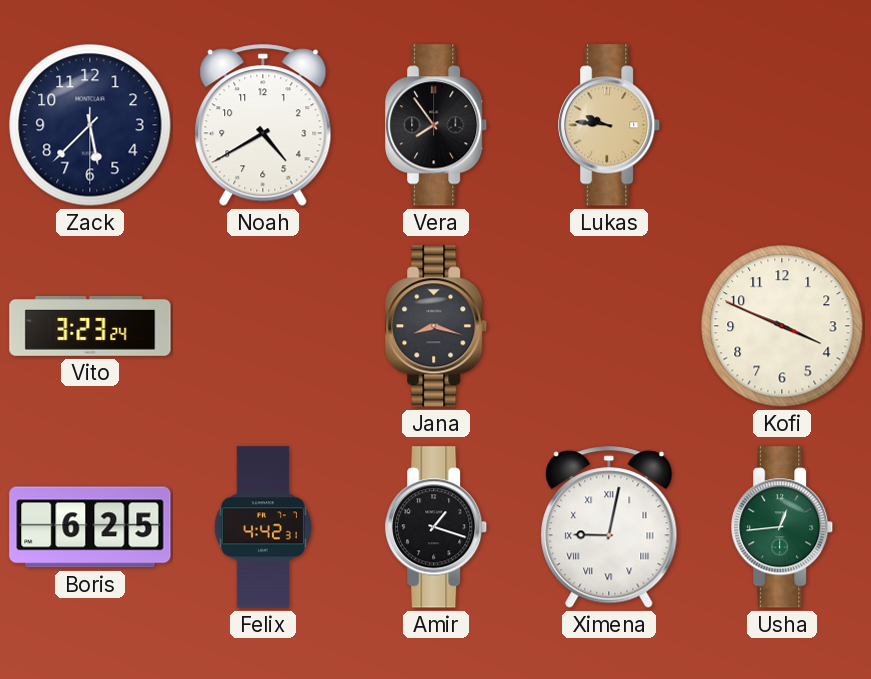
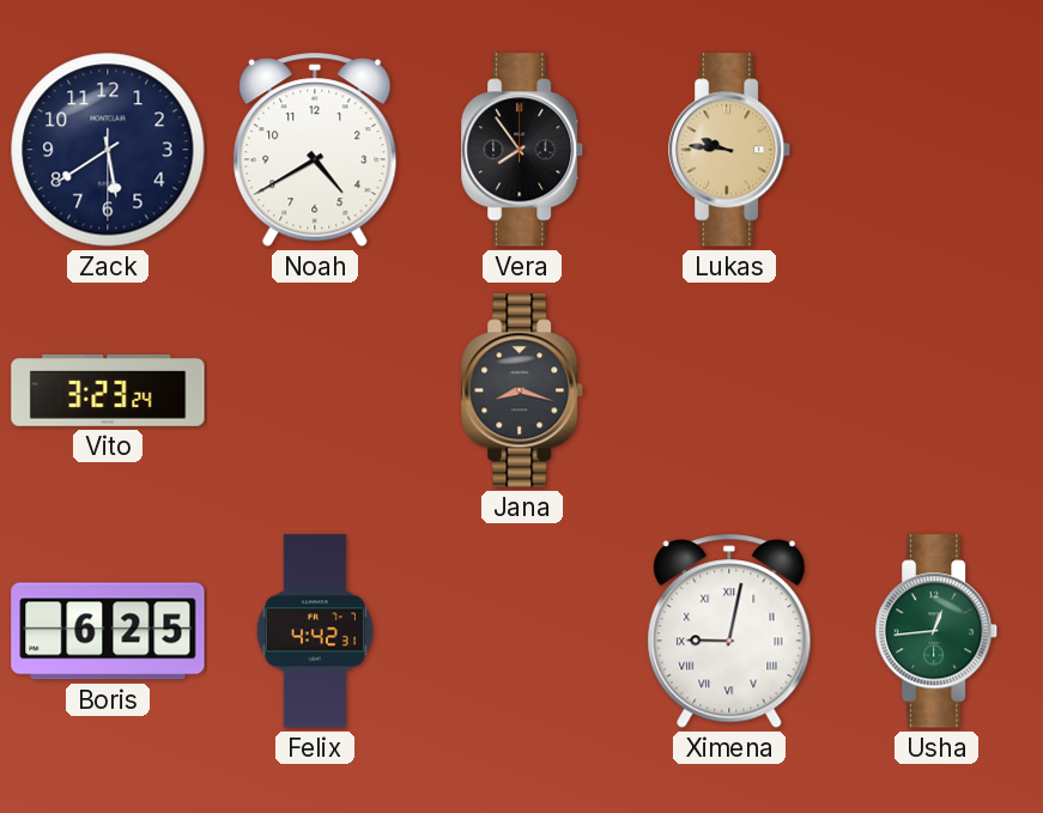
Zack: 5:37 -> 5:39
Kofi: 3:48 -> none
Amir: 1:18 -> none
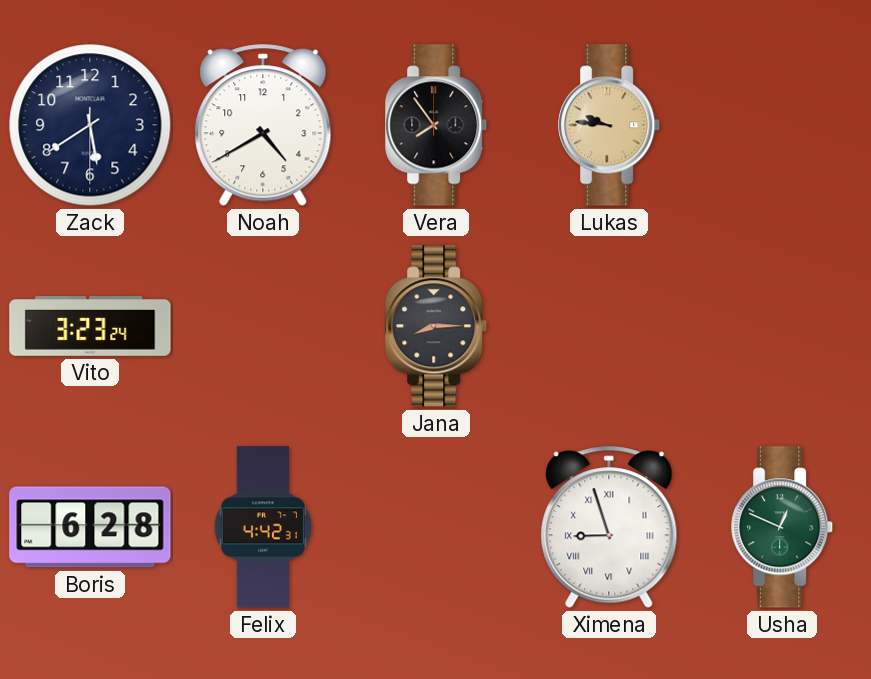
Jana: 8:18 -> 8:15
Boris: 6:25 -> 6:28
Ximena: 9:02 -> 8:57
Usha: 12:44 -> 12:49
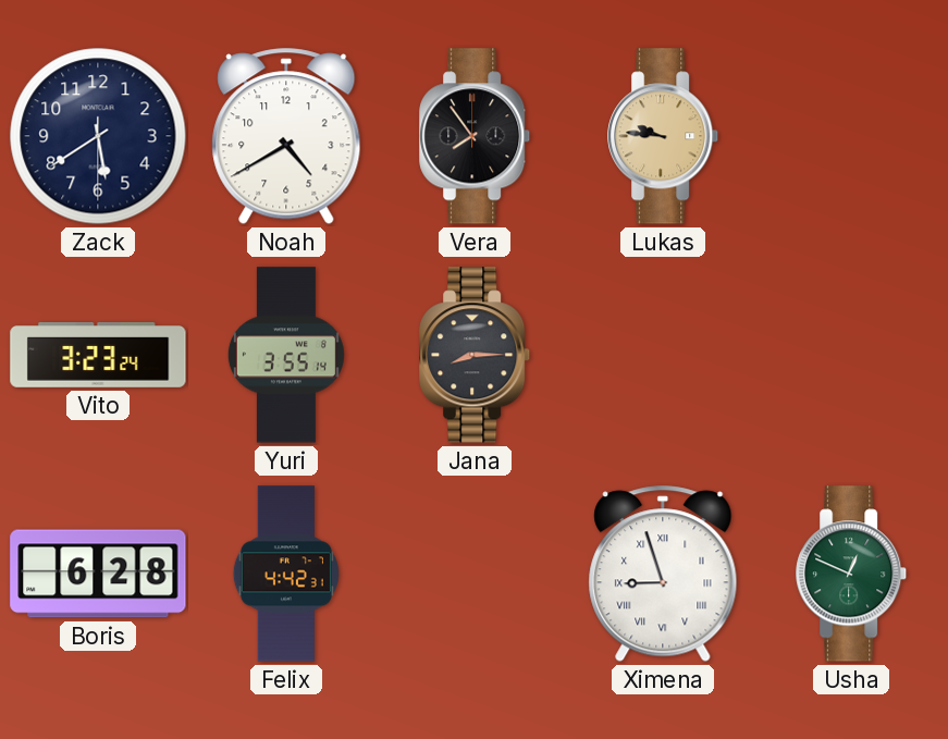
Yuri: none -> 3:55
